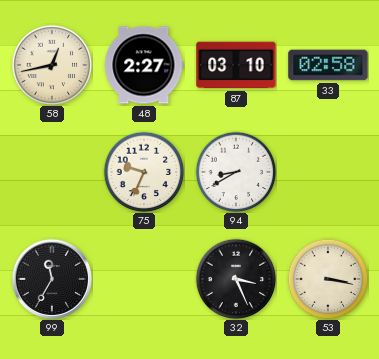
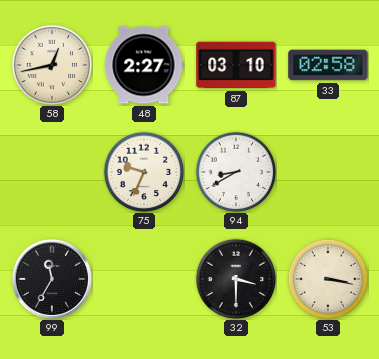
32: 3:26 -> 3:30
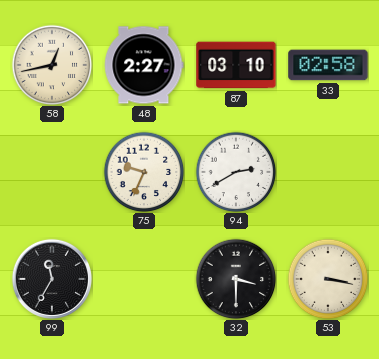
94: 8:40 -> 2:40
